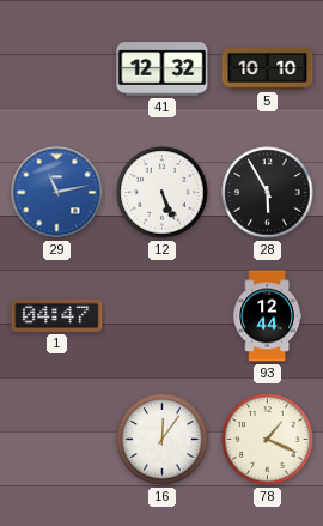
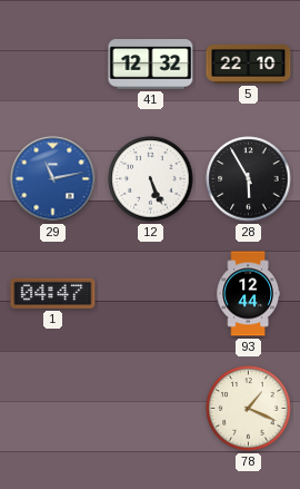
5: 10:10 -> 22:10
16: 12:06 -> none
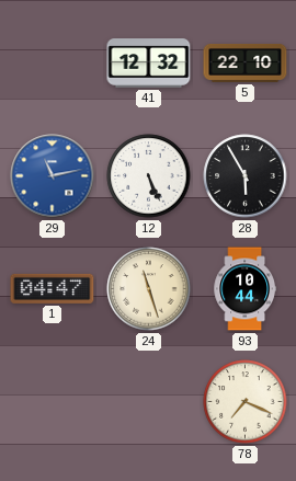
24: none -> 11:27
93: 12:44 -> 10:44
78: 1:19 -> 7:19
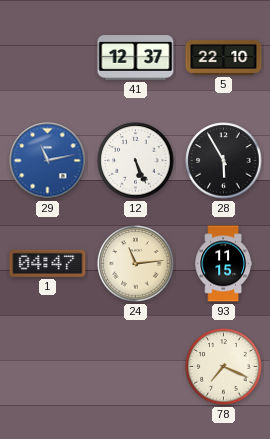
41: 12:32 -> 12:37
24: 11:27 -> 11:14
93: 10:44 -> 11:15
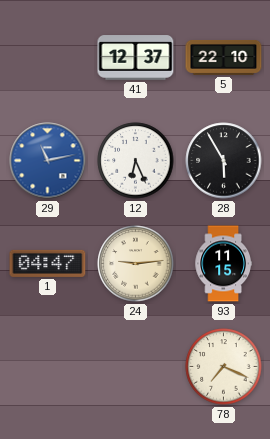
12: 5:26 -> 6:26
24: 11:14 -> 9:14
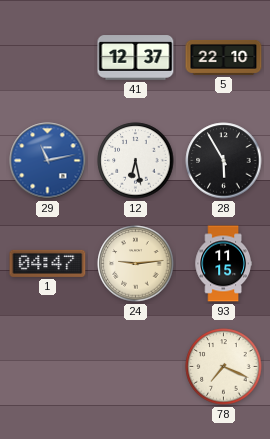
12: 6:26 -> 6:28
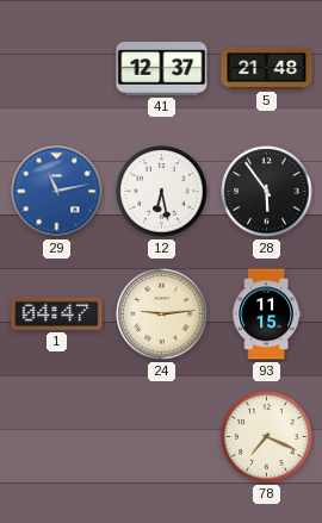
5: 22:10 -> 21:48
28: 5:55 -> 5:54
